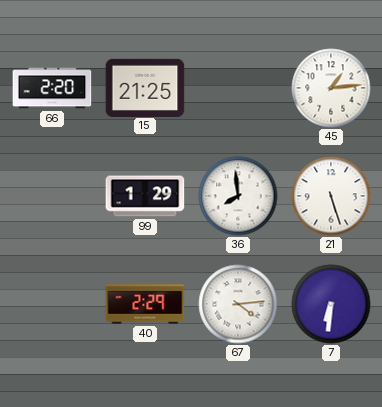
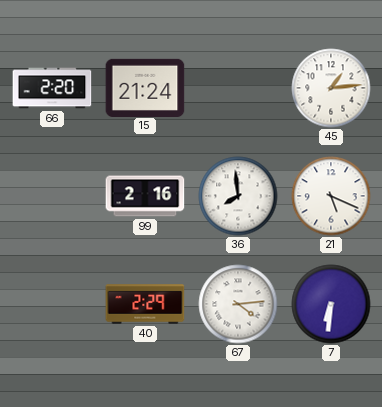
15: 21:25 -> 21:24
99: 1:29 -> 2:16
21: 5:27 -> 5:19
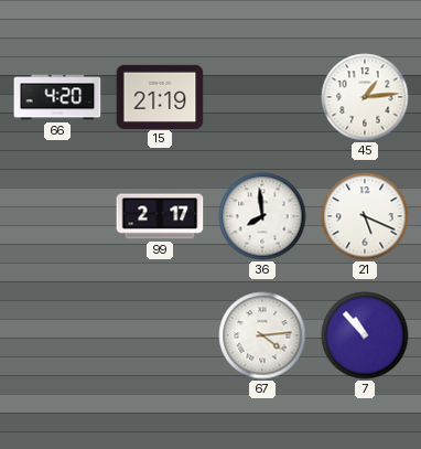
66: 2:20 -> 4:20
15: 21:24 -> 21:19
99: 2:16 -> 2:17
40: 2:29 -> none
7: 6:31 -> 10:53
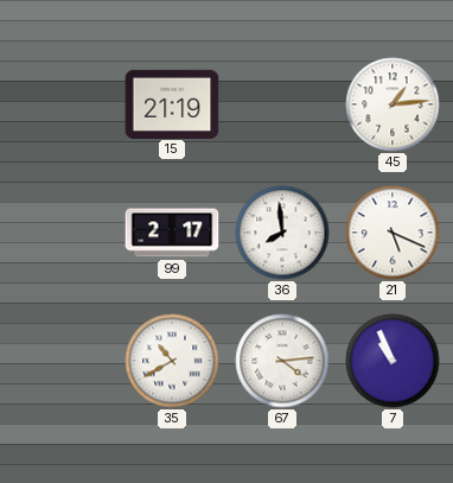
66: 4:20 -> none
35: none -> 10:40
7: 10:53 -> 10:56
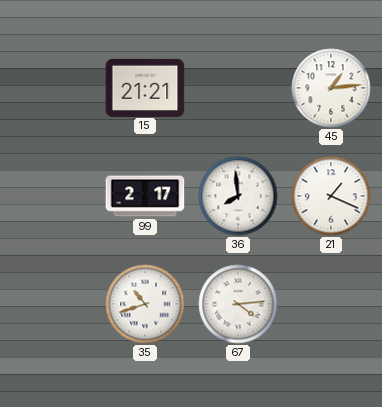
15: 21:19 -> 21:21
21: 5:19 -> 1:19
35: 10:40 -> 10:42
7: 10:56 -> none
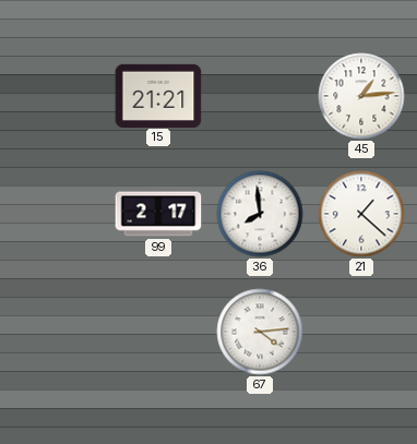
21: 1:19 -> 1:22
35: 10:42 -> none
